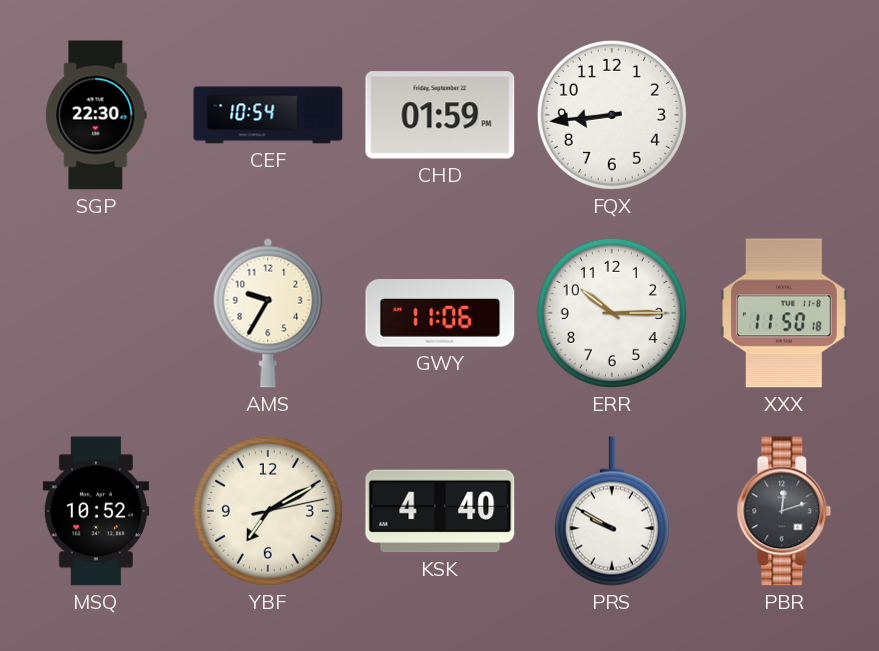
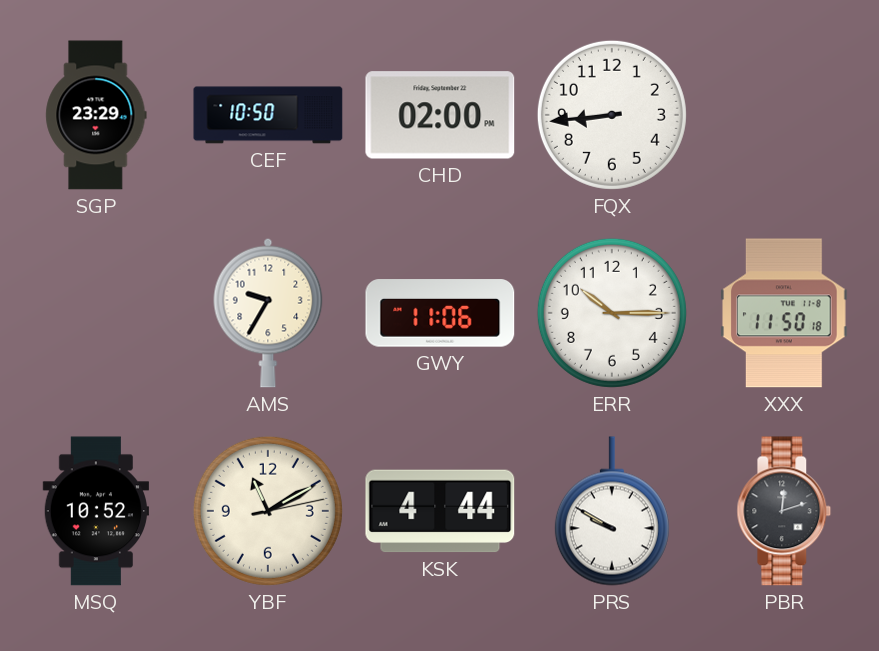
SGP: 22:30 -> 23:29
CEF: 10:54 -> 10:50
CHD: 01:59 -> 02:00
YBF: 7:10 -> 11:10
KSK: 4:40 -> 4:44
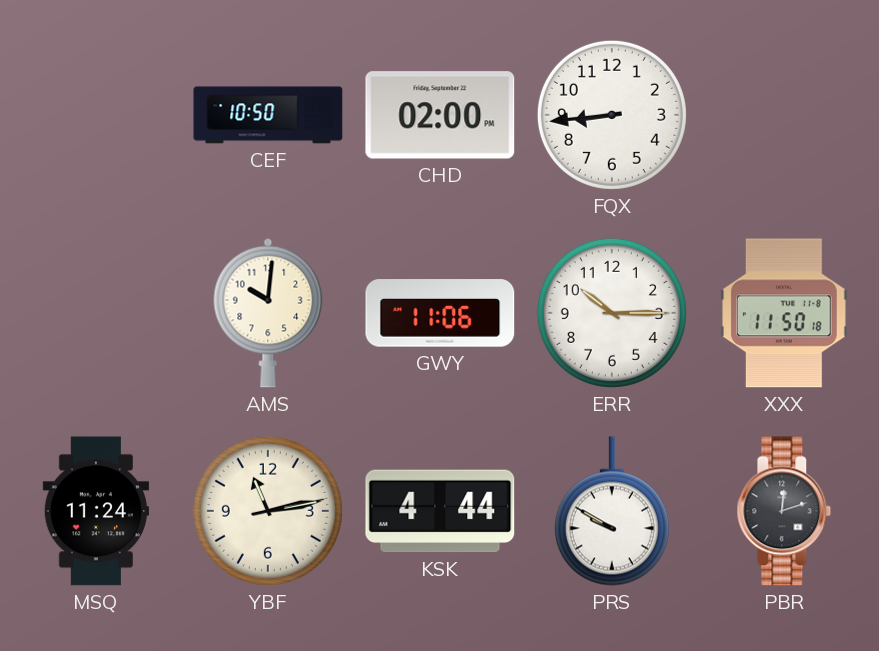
SGP: 23:29 -> none
AMS: 9:35 -> 10:01
MSQ: 10:52 -> 11:24
YBF: 11:10 -> 11:13
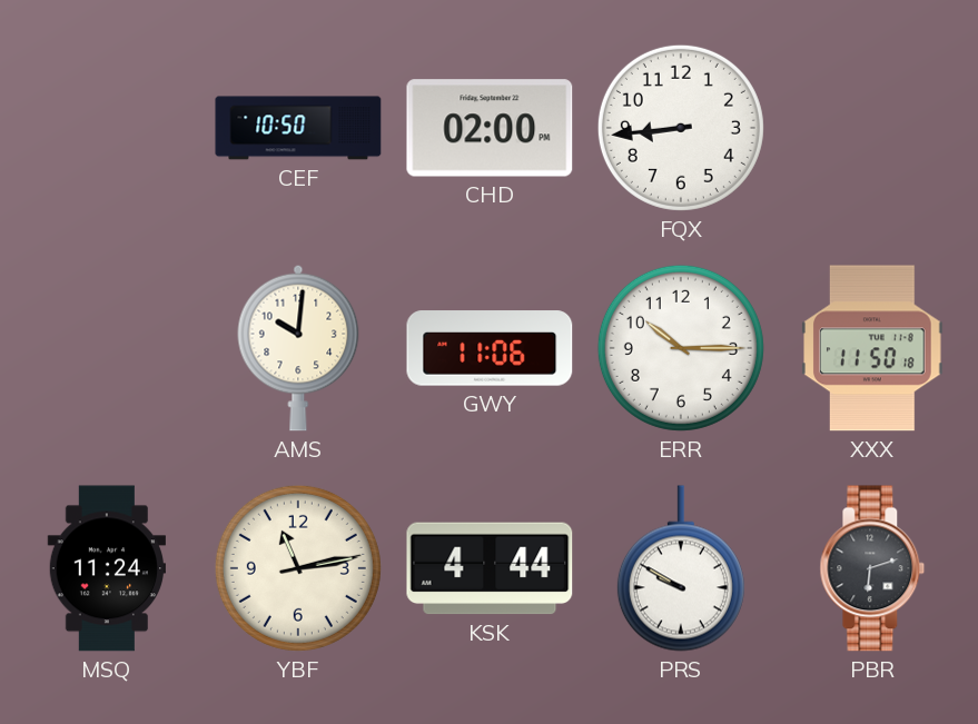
PBR: 12:12 -> 6:12
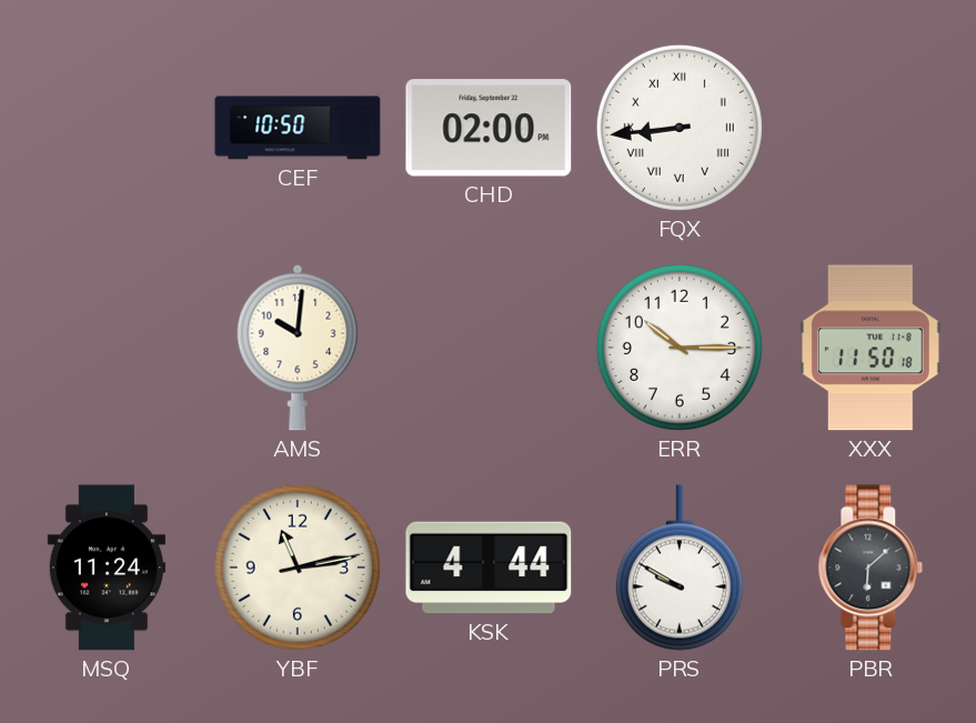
FQX numerals: Arabic -> Roman
GWY: 11:06 -> none
PBR: 6:12 -> 6:08
